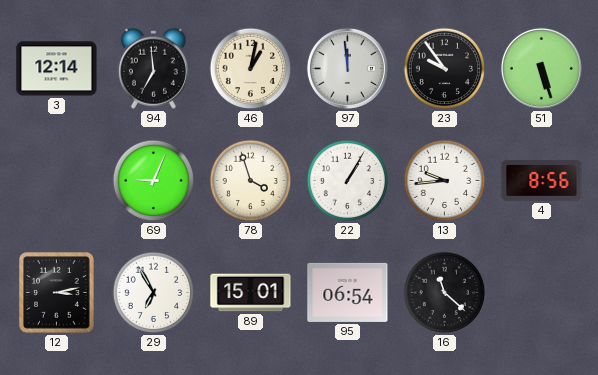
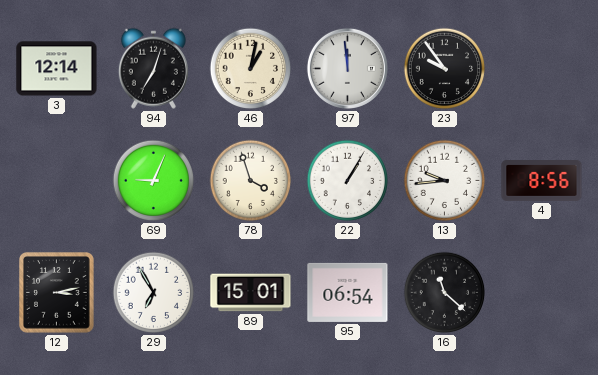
94: 6:59 -> 7:03
51: 5:27 -> none
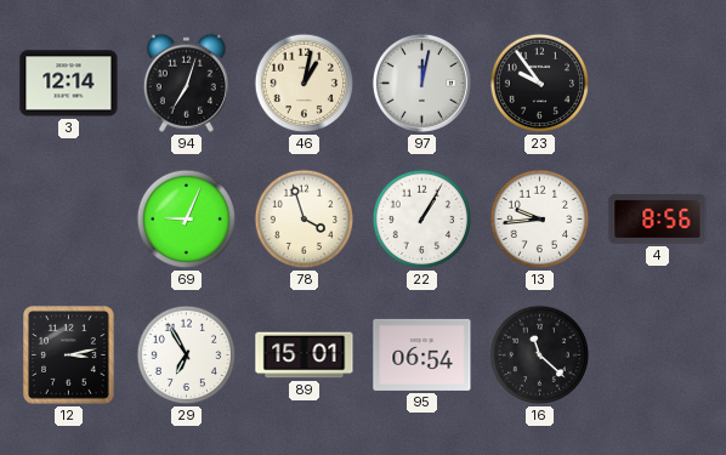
97: 11:59 -> 12:02
